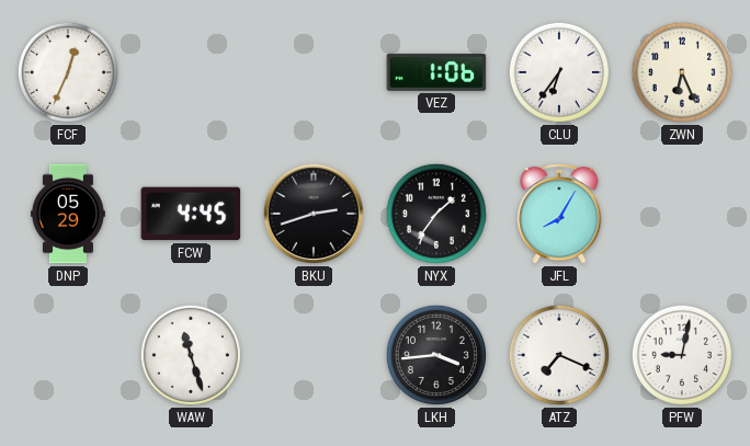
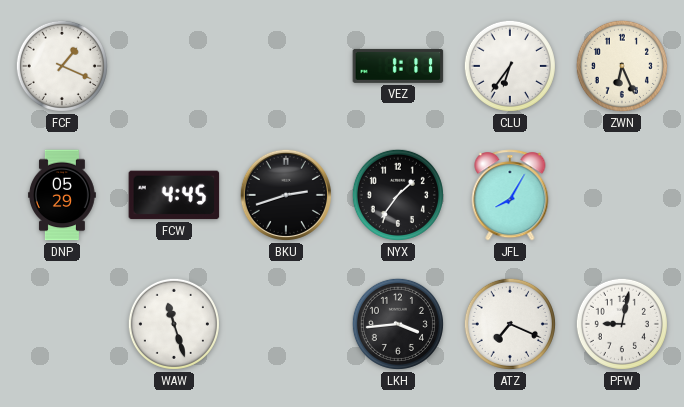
FCF: 12:34 -> 1:19
VEZ: 1:06 -> 1:11
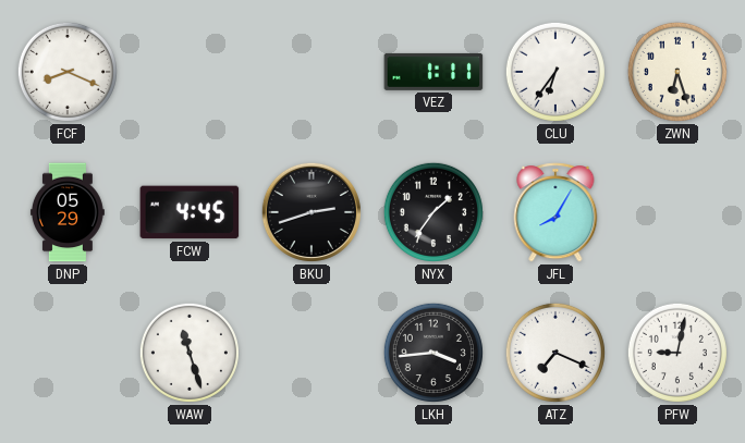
FCF: 1:19 -> 8:19
ZWN: 6:26 -> 6:27
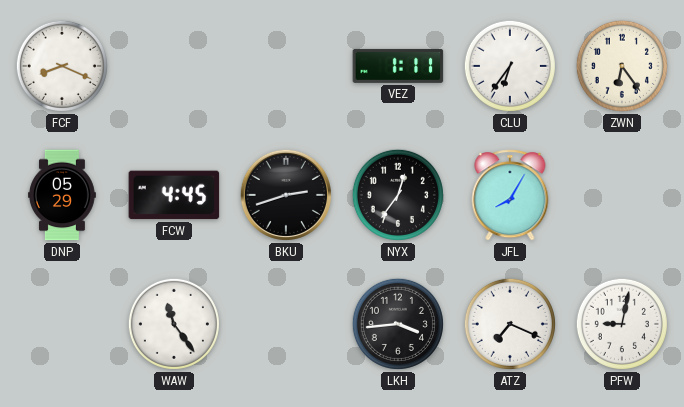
ZWN: 6:27 -> 6:24
NYX: 1:36 -> 12:36
WAW: 11:27 -> 11:24
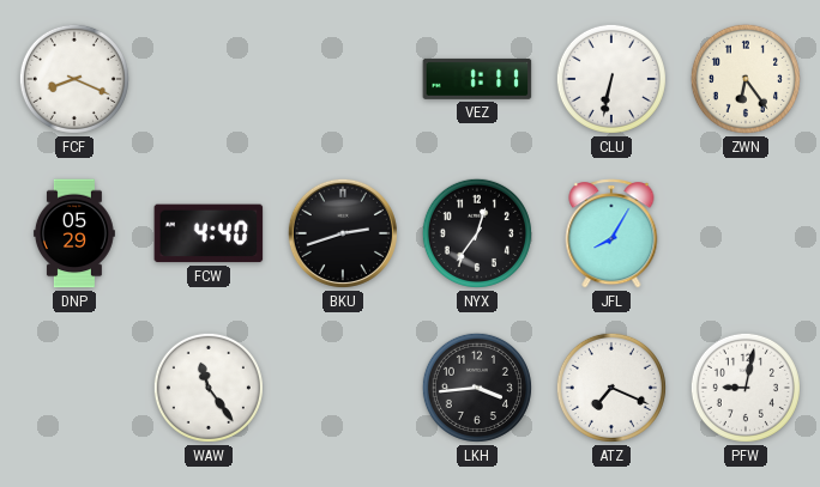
CLU: 6:36 -> 6:32
FCW: 4:45 -> 4:40
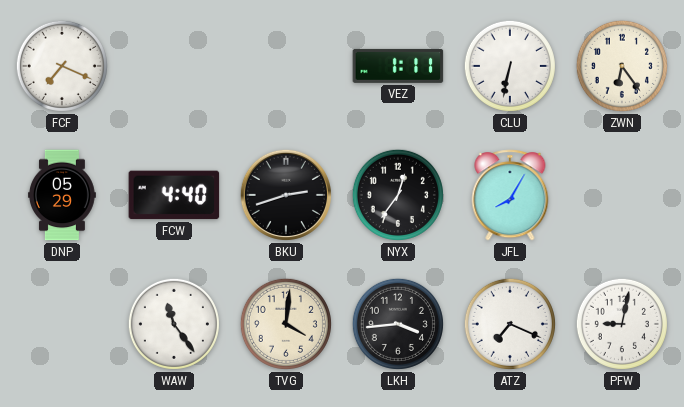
FCF: 8:19 -> 7:19
TVG: none -> 4:01
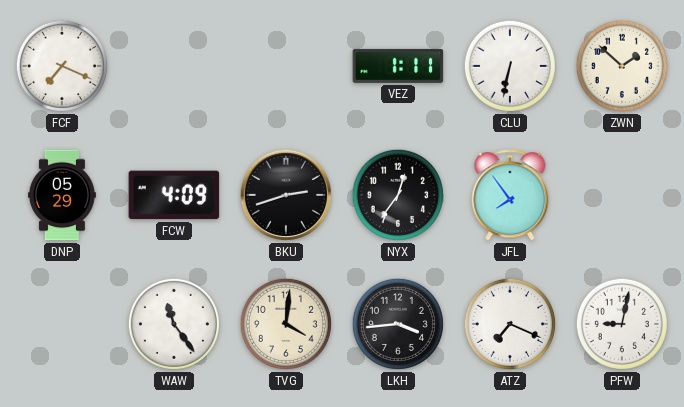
ZWN: 6:24 -> 1:52
FCW: 4:40 -> 4:09
JFL: 8:05 -> 7:54
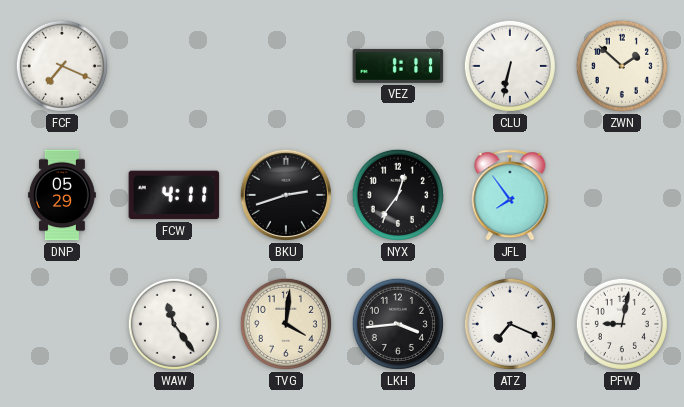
FCW: 4:09 -> 4:11
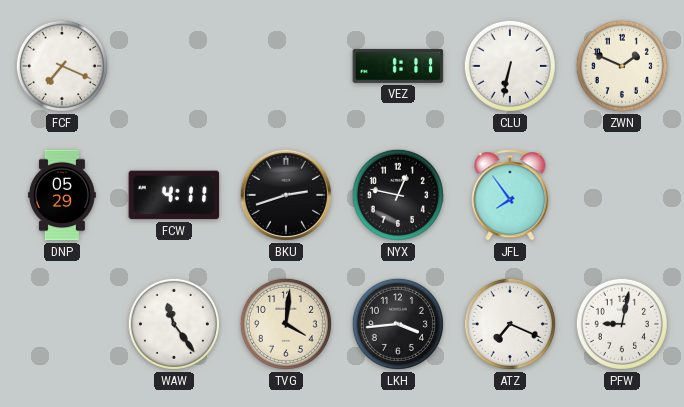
ZWN: 1:52 -> 1:49
NYX: 12:36 -> 12:47
